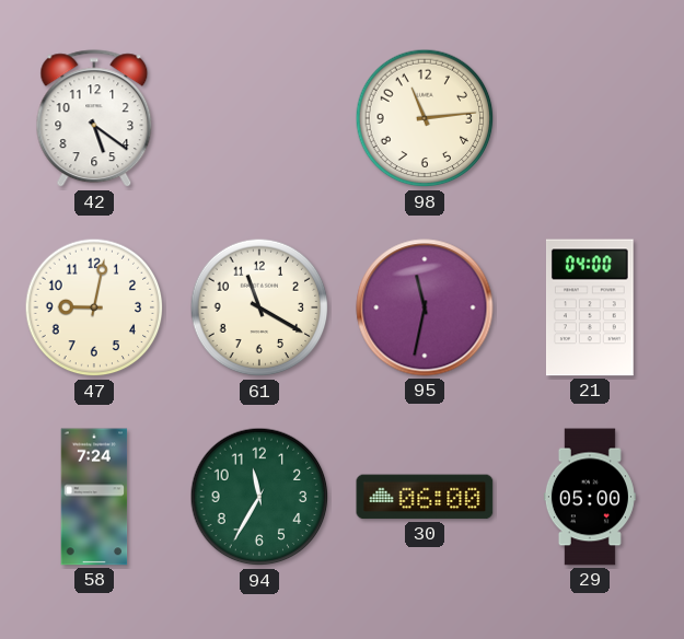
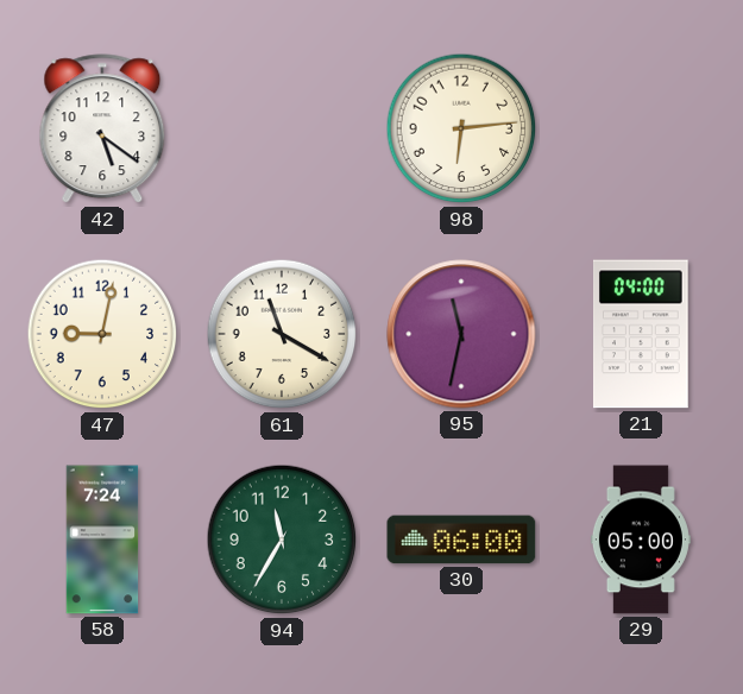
98: 11:14 -> 6:14
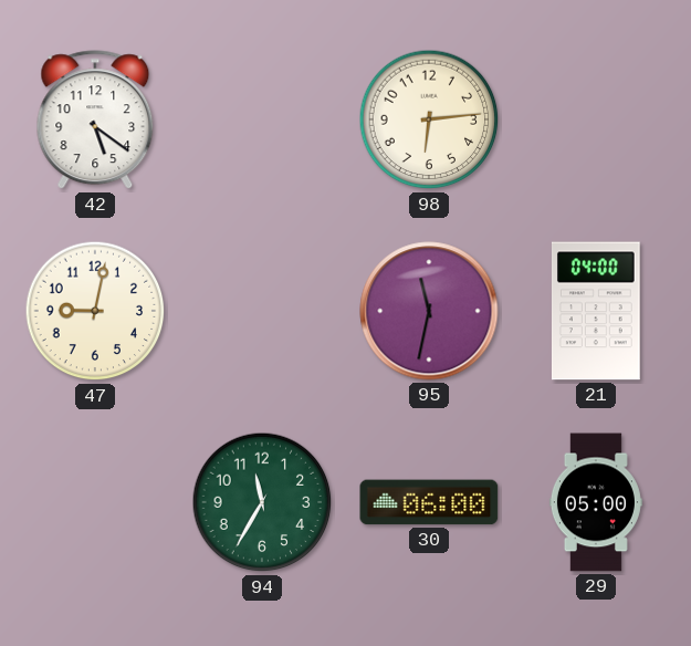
61: 11:20 -> none
58: 7:24 -> none
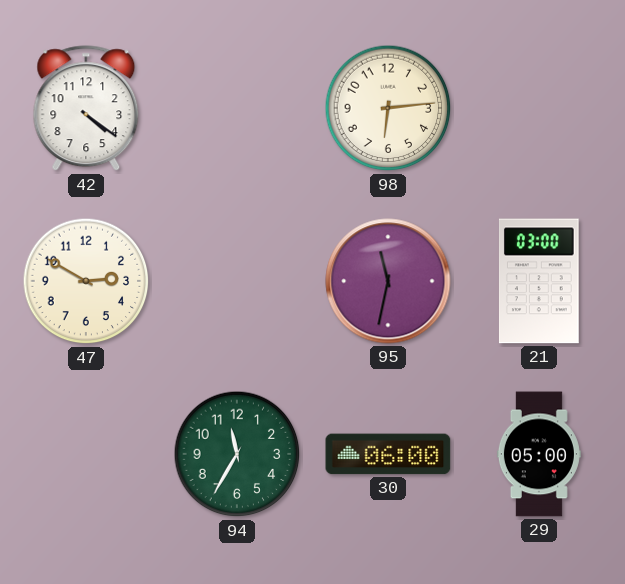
42: 5:21 -> 4:21
47: 9:02 -> 2:50
21: 04:00 -> 03:00
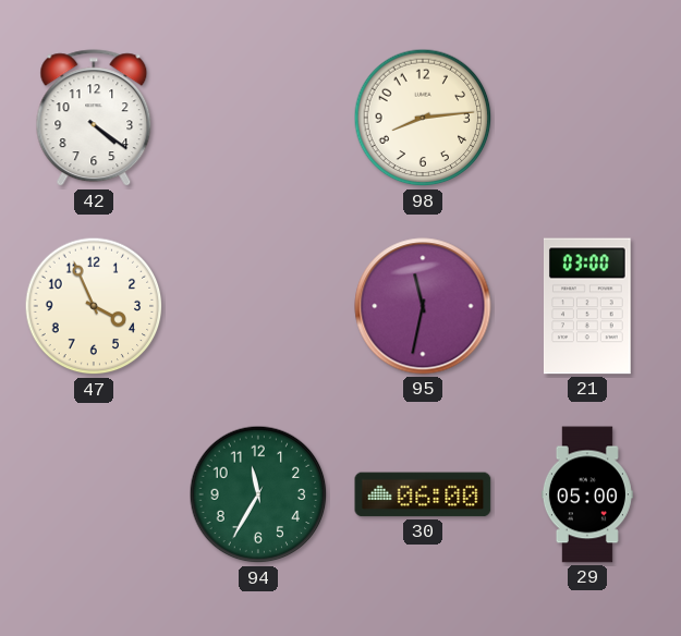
98: 6:14 -> 8:14
47: 2:50 -> 3:56
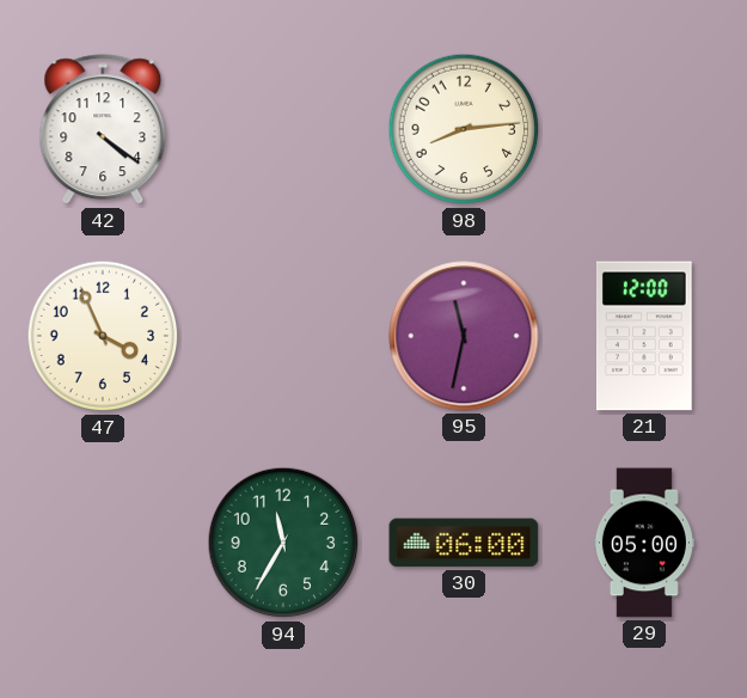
21: 03:00 -> 12:00
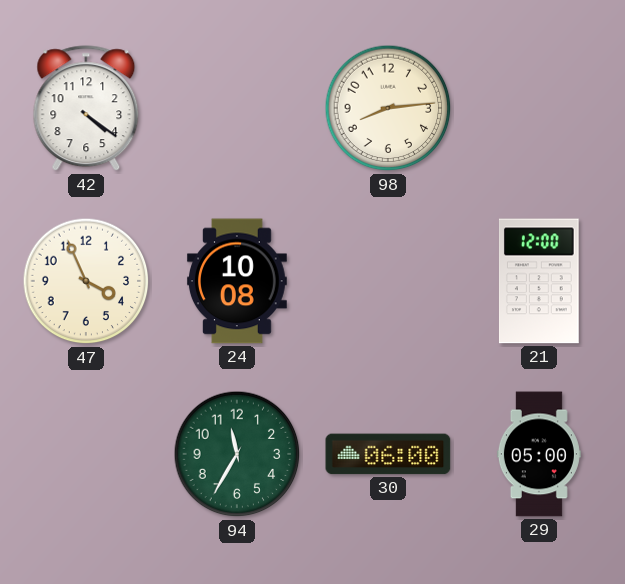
24: none -> 10:08
95: 11:32 -> none
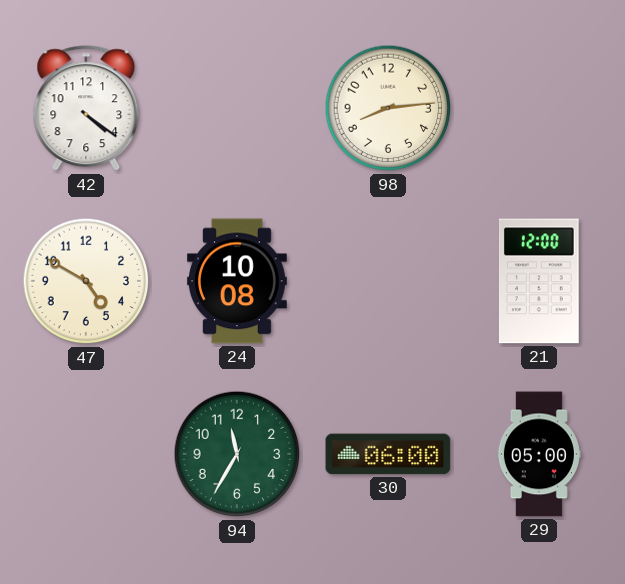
47: 3:56 -> 4:50
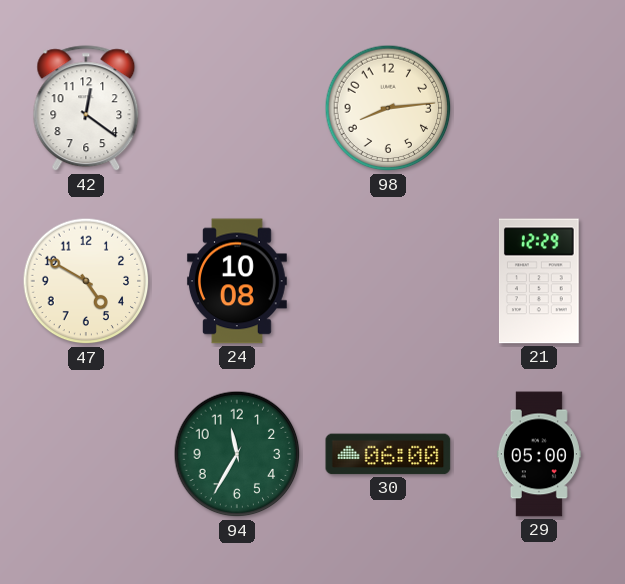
42: 4:21 -> 12:21
21: 12:00 -> 12:29
